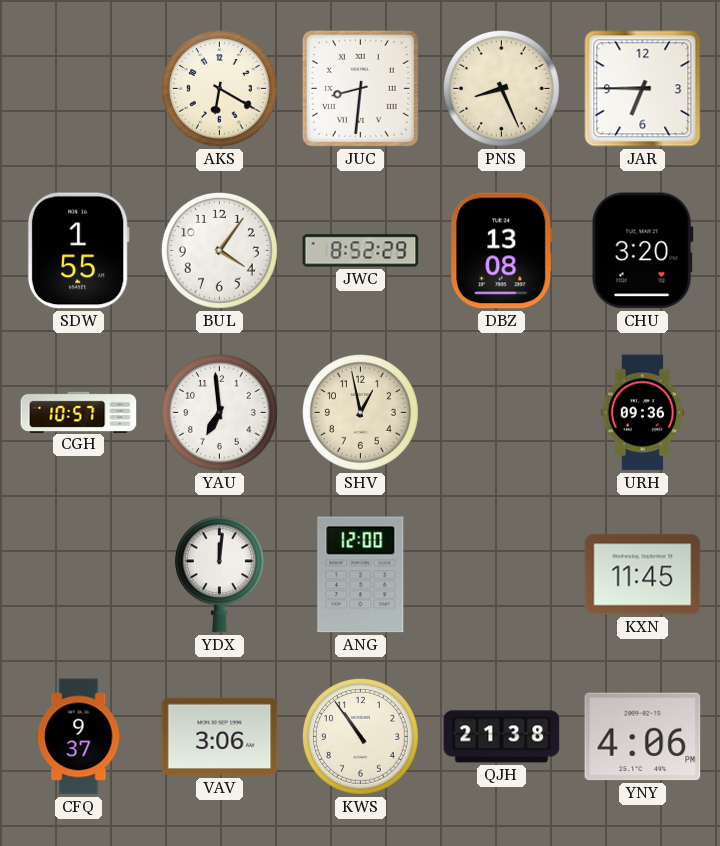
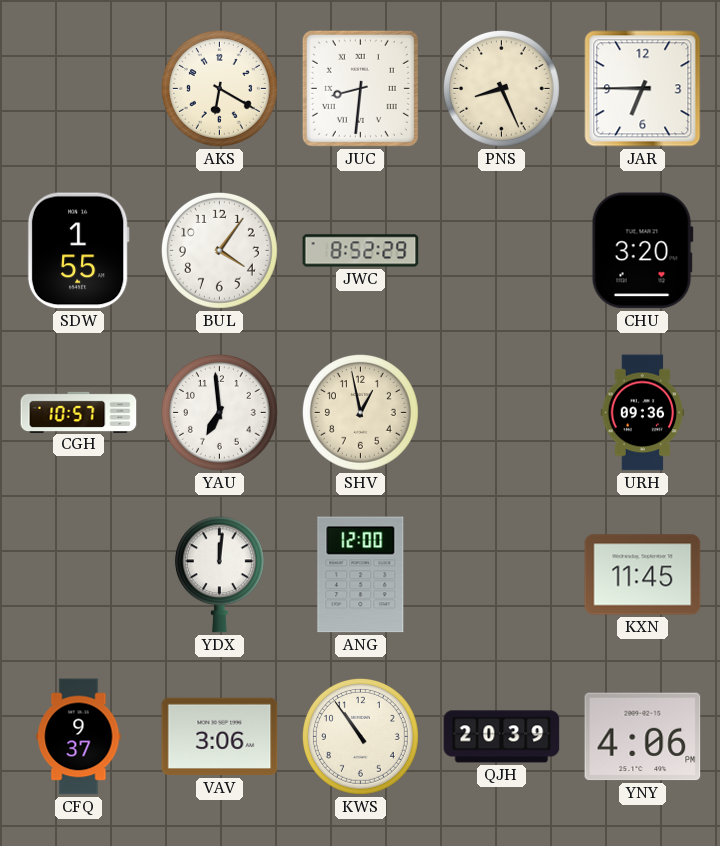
DBZ: 13:08 -> none
QJH: 21:38 -> 20:39
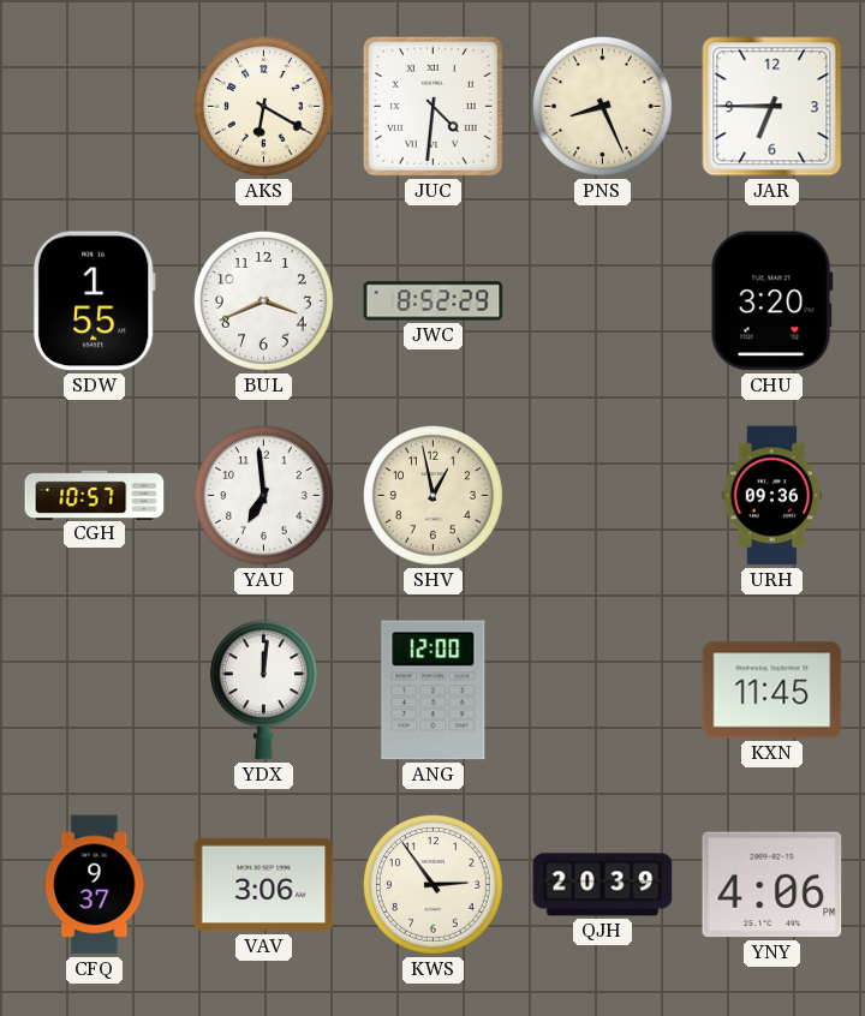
JUC: 8:31 -> 4:31
BUL: 4:06 -> 3:41
KWS: 10:54 -> 2:54
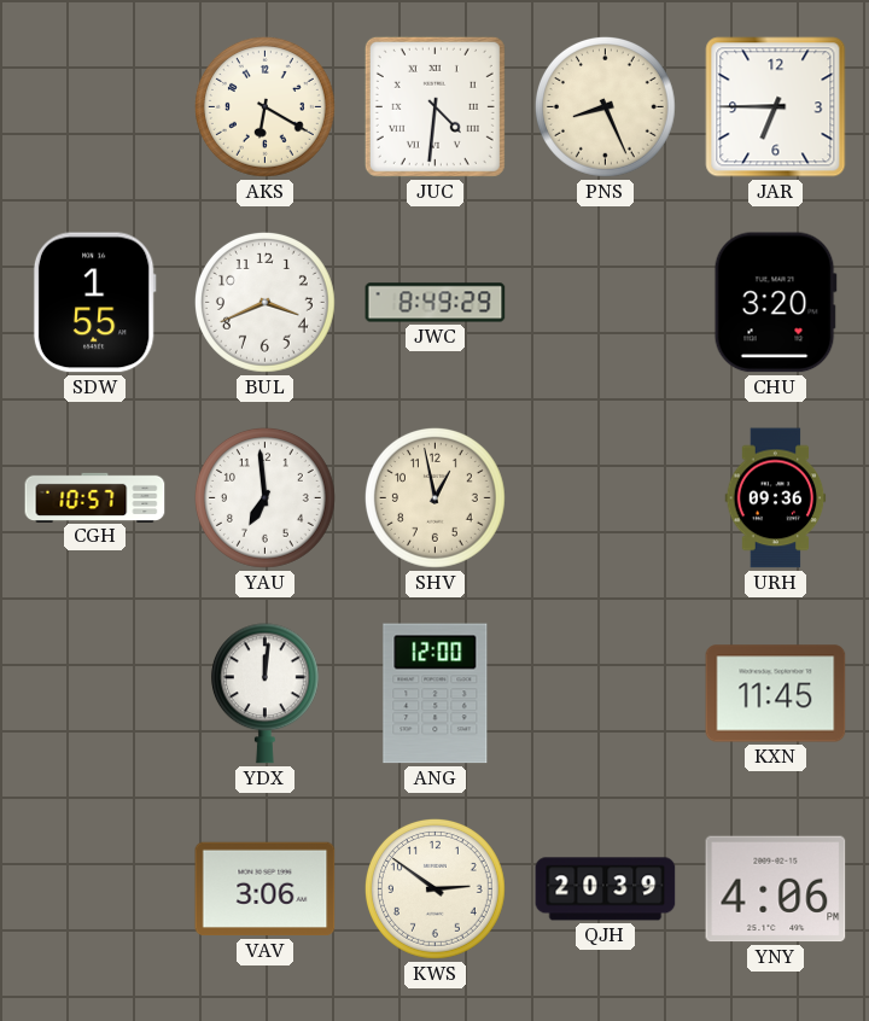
JWC: 8:52 -> 8:49
CFQ: 9:37 -> none
KWS: 2:54 -> 2:51
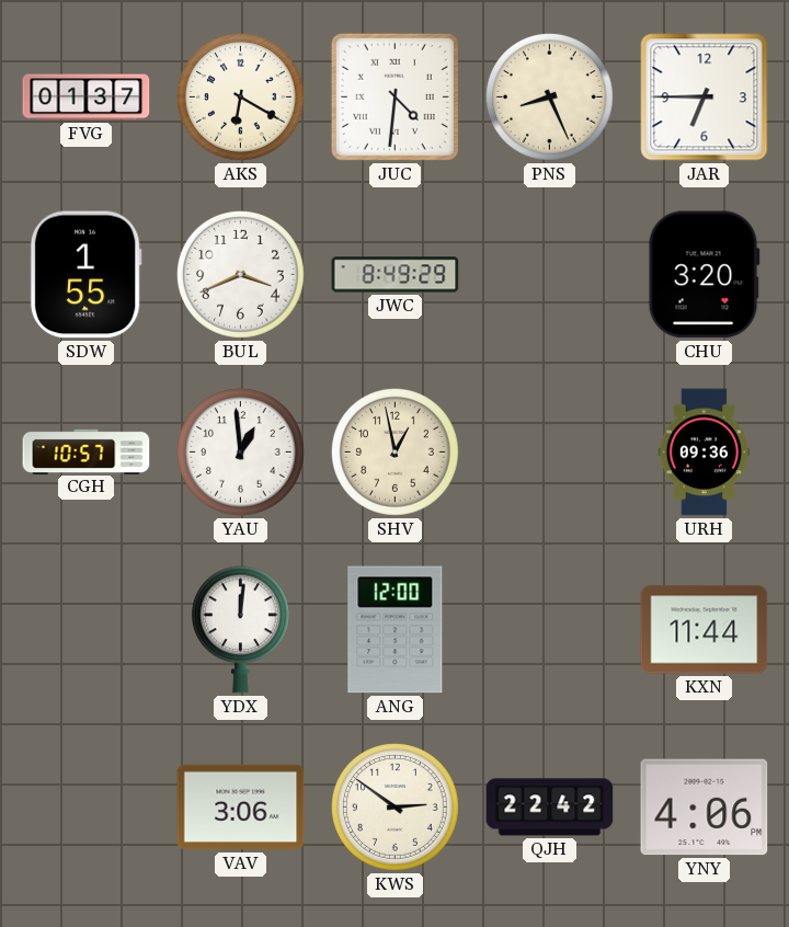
FVG: none -> 01:37
YAU: 6:59 -> 12:59
KXN: 11:45 -> 11:44
QJH: 20:39 -> 22:42
